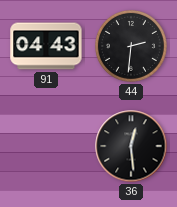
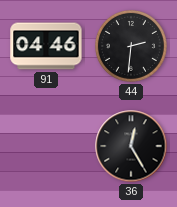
91: 04:43 -> 04:46
36: 12:29 -> 12:25
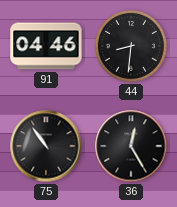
44: 2:31 -> 8:31
75: none -> 10:54
